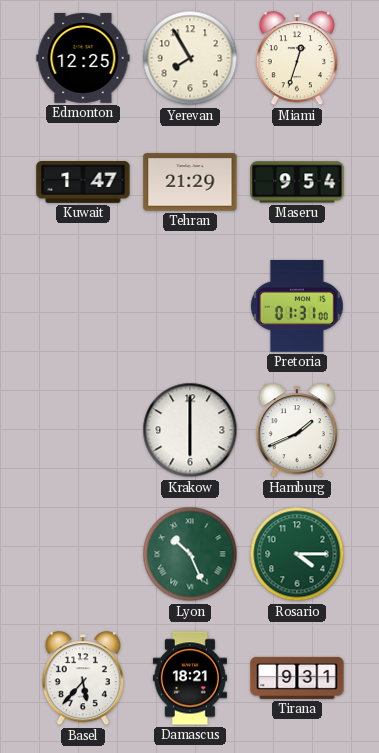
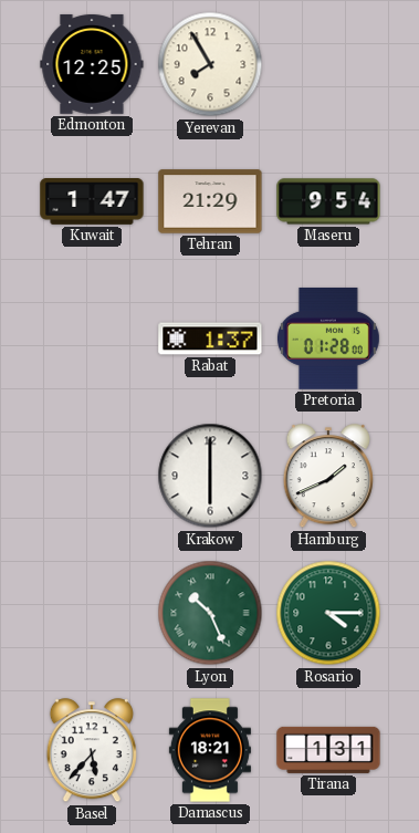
Miami: 12:33 -> none
Rabat: none -> 1:37
Pretoria: 01:31 -> 01:28
Tirana: 9:31 -> 1:31
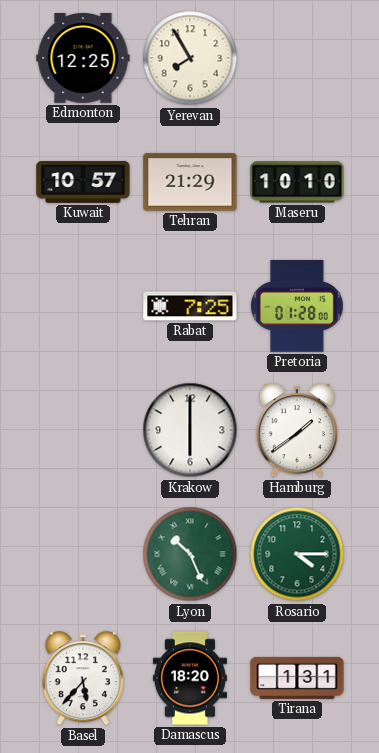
Kuwait: 1:47 -> 10:57
Maseru: 9:54 -> 10:10
Rabat: 1:37 -> 7:25
Hamburg: 1:41 -> 1:39
Damascus: 18:21 -> 18:20
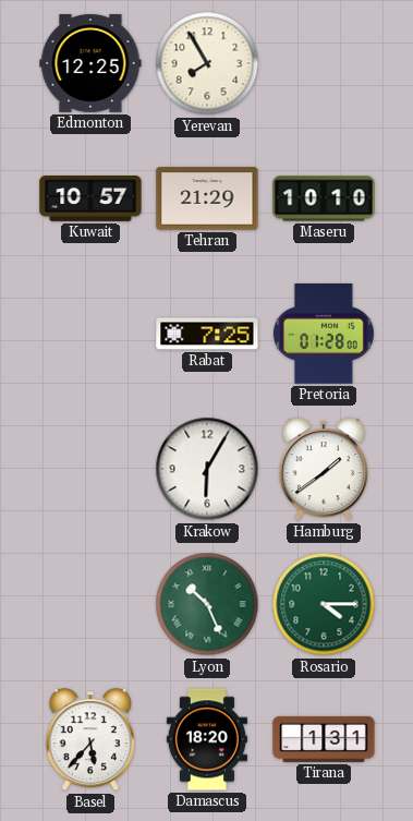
Krakow: 6:00 -> 6:05
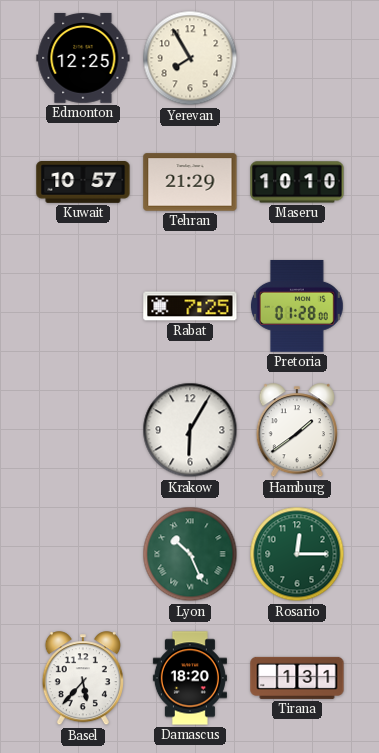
Rosario: 4:15 -> 12:15
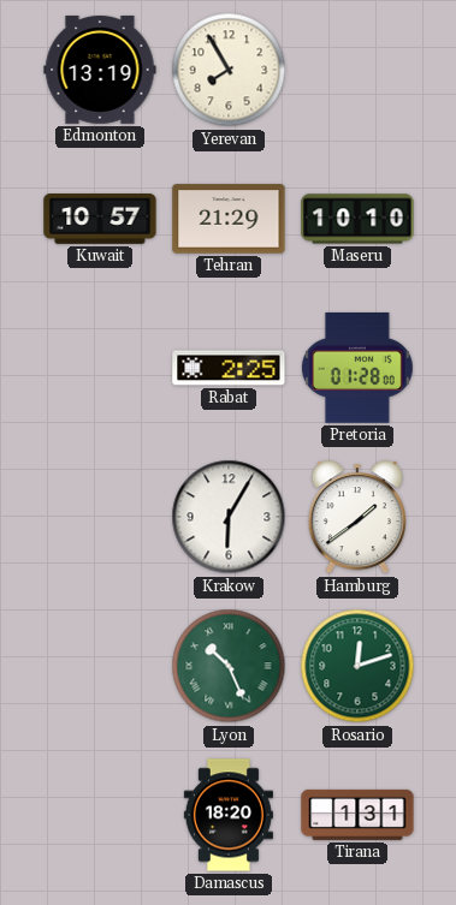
Edmonton: 12:25 -> 13:19
Rabat: 7:25 -> 2:25
Rosario: 12:15 -> 12:12
Basel: 5:37 -> none
